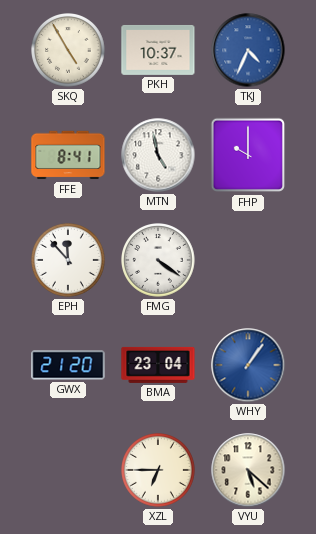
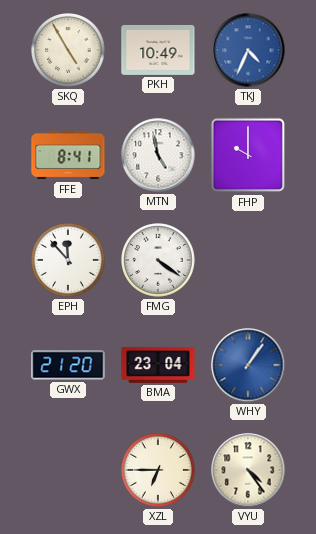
PKH: 10:37 -> 10:49
VYU: 5:22 -> 4:24
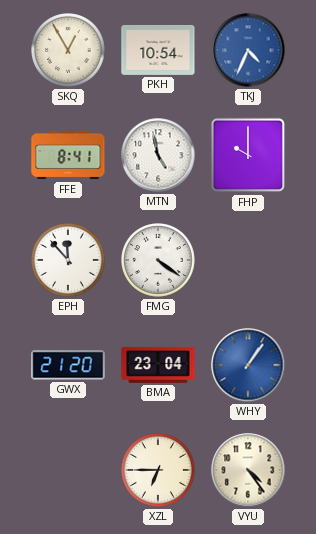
SKQ: 4:55 -> 12:55
PKH: 10:49 -> 10:54
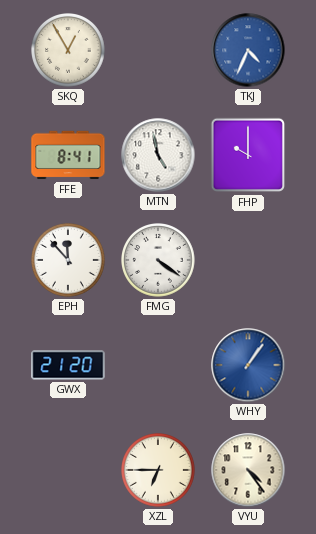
PKH: 10:54 -> none
BMA: 23:04 -> none
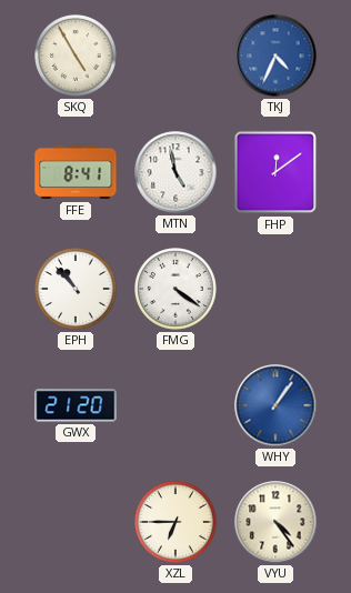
SKQ: 12:55 -> 4:55
FHP: 10:00 -> 12:09
EPH: 11:53 -> 10:53
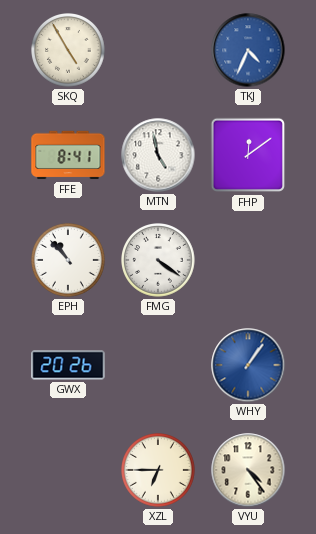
GWX: 21:20 -> 20:26
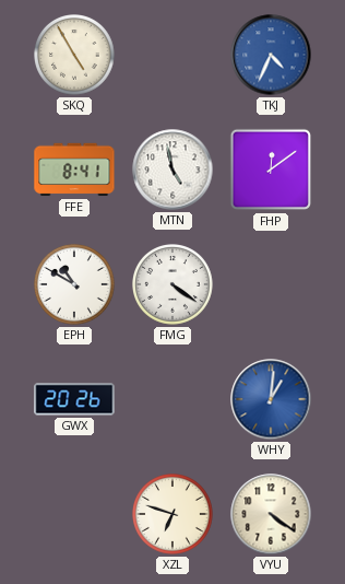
EPH: 10:53 -> 10:50
WHY: 1:06 -> 1:01
XZL: 6:45 -> 6:48
VYU: 4:24 -> 4:21
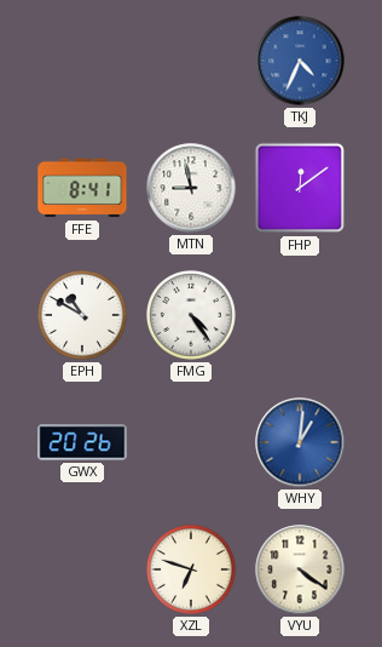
SKQ: 4:55 -> none
MTN: 4:58 -> 8:58
FMG: 4:21 -> 4:24
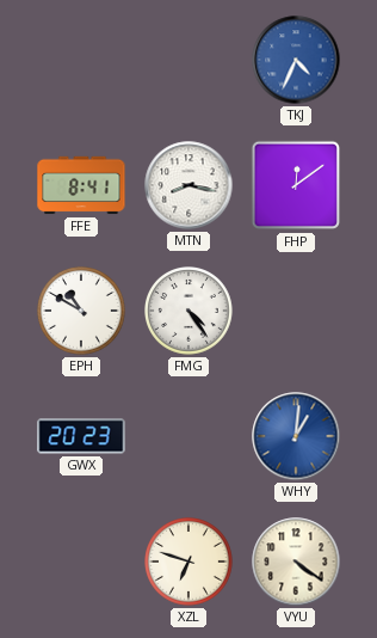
MTN: 8:58 -> 8:17
GWX: 20:26 -> 20:23
